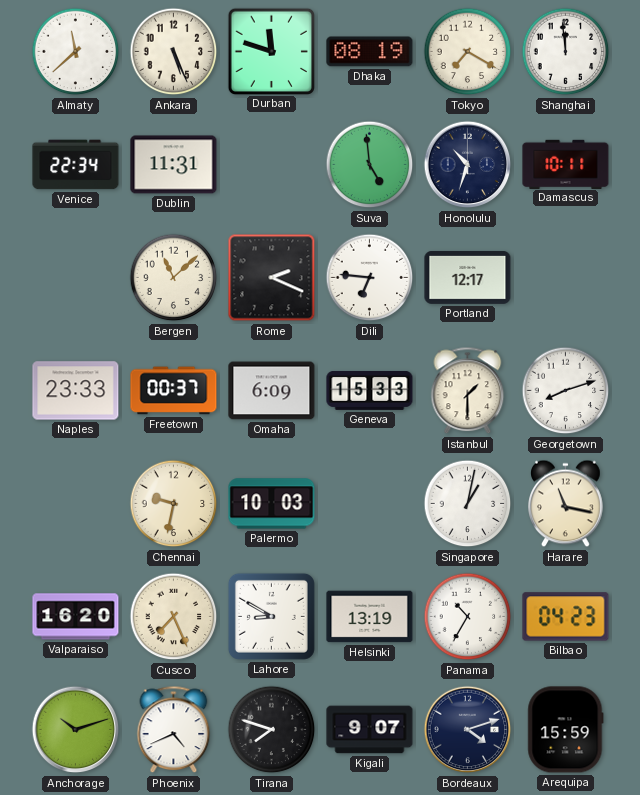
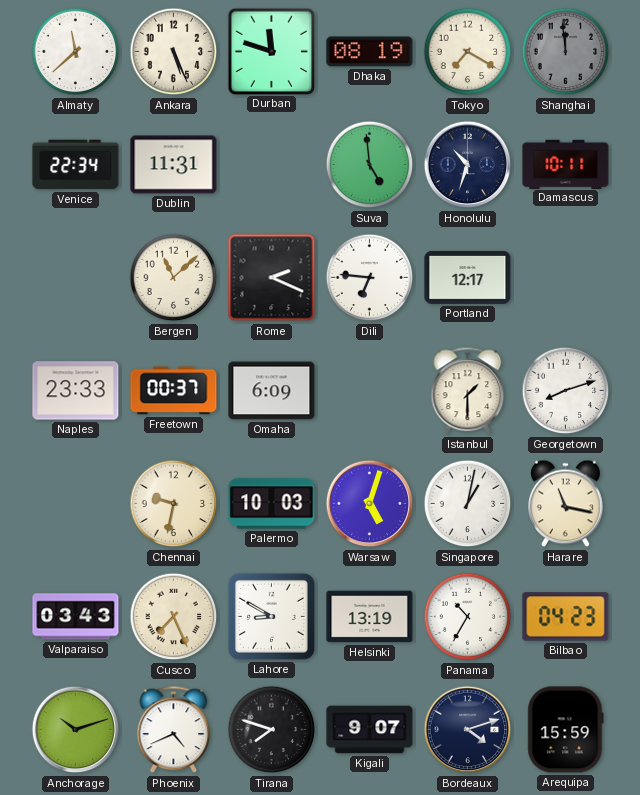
Shanghai dial: white -> grey
Geneva: 15:33 -> none
Warsaw: none -> 5:03
Valparaiso: 16:20 -> 03:43
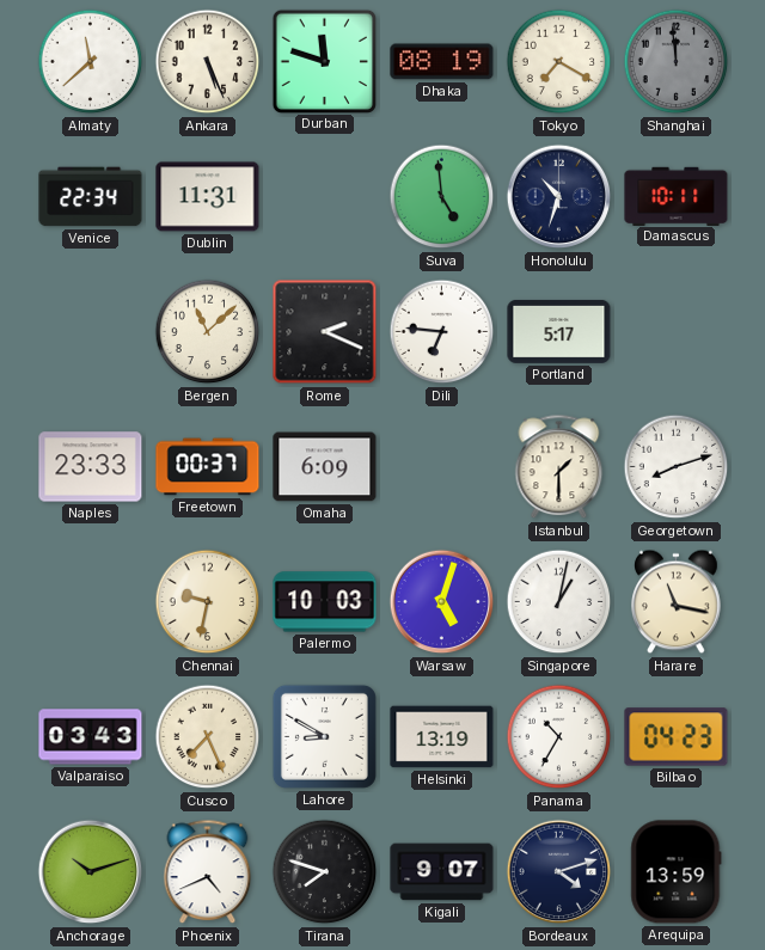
Portland: 12:17 -> 5:17
Arequipa: 15:59 -> 13:59
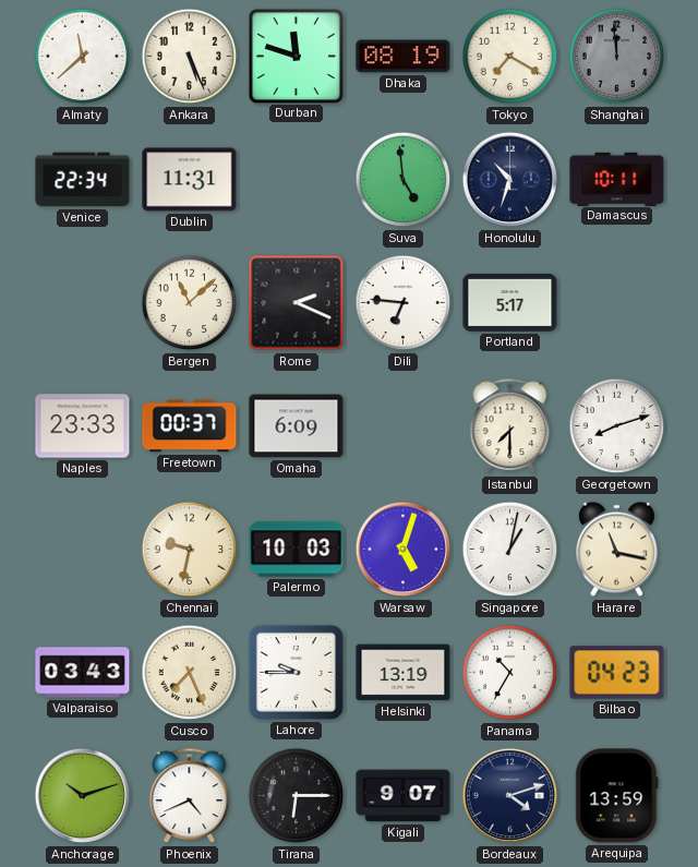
Istanbul: 1:30 -> 7:30
Lahore: 8:50 -> 9:45
Tirana: 7:48 -> 6:15
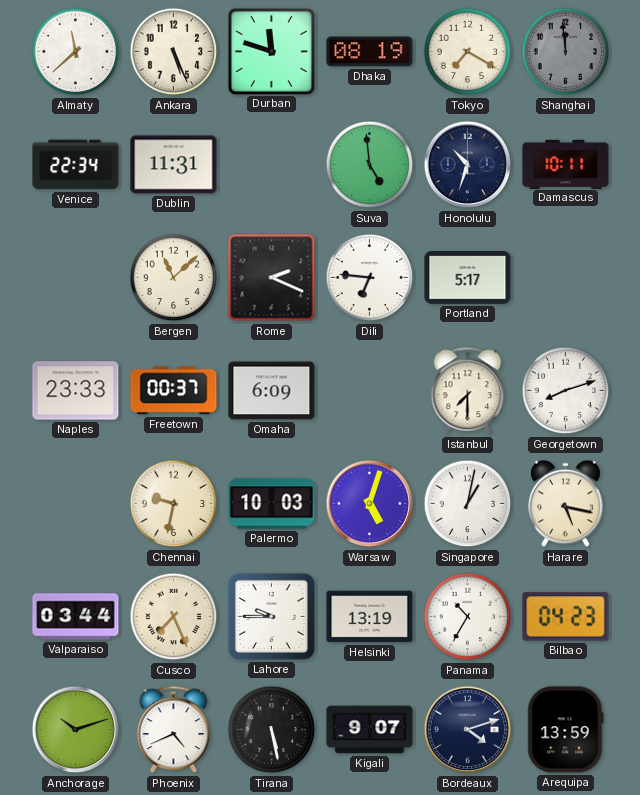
Harare: 11:17 -> 5:17
Valparaiso: 03:43 -> 03:44
Tirana: 6:15 -> 5:28
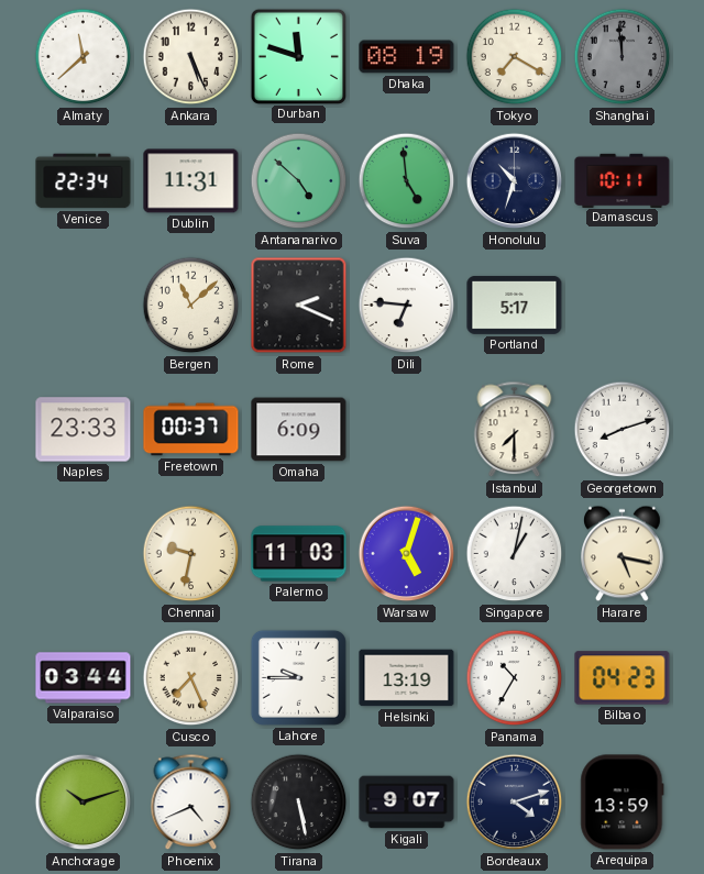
Antananarivo: none -> 4:52
Palermo: 10:03 -> 11:03
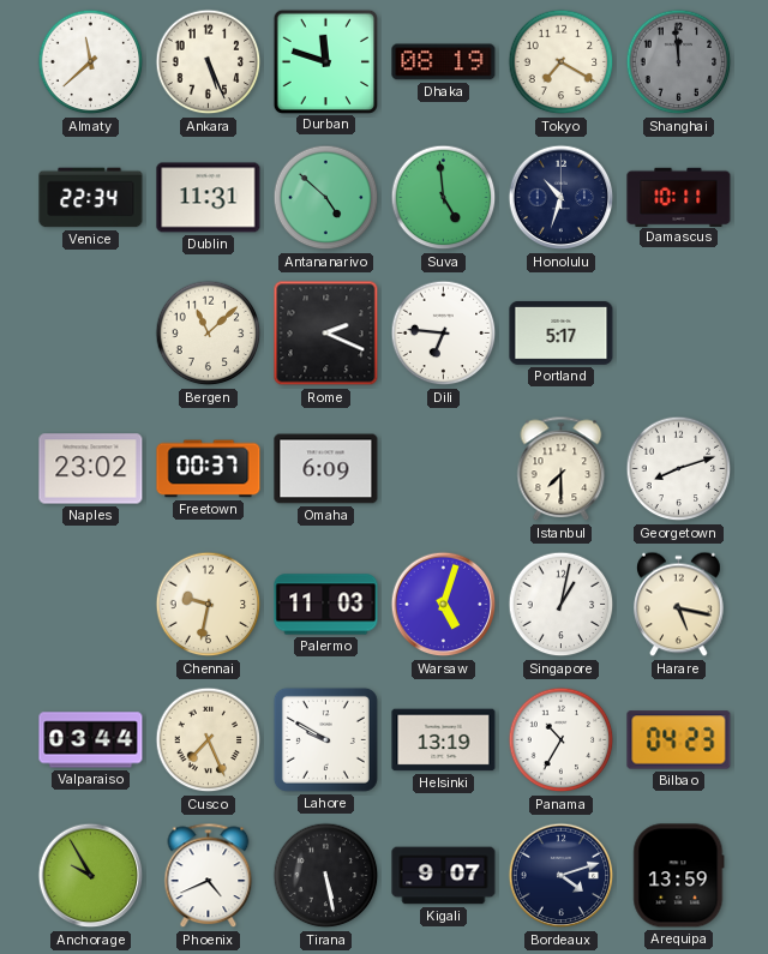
Naples: 23:33 -> 23:02
Lahore: 9:45 -> 9:50
Anchorage: 10:12 -> 9:55
